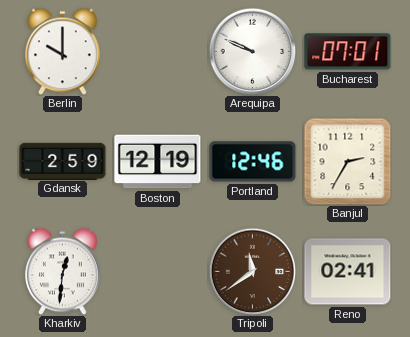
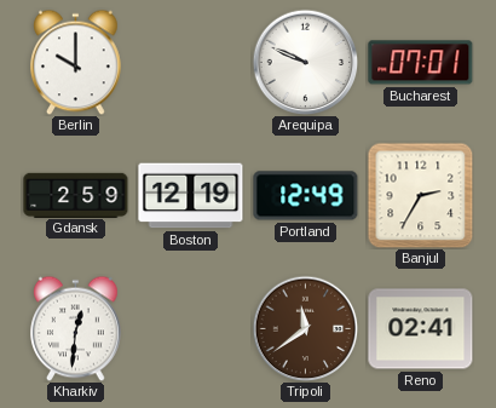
Portland: 12:46 -> 12:49
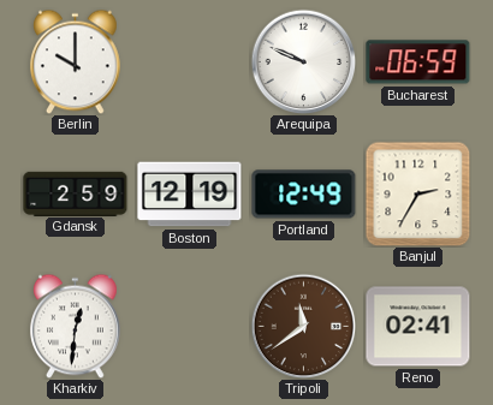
Bucharest: 07:01 -> 06:59
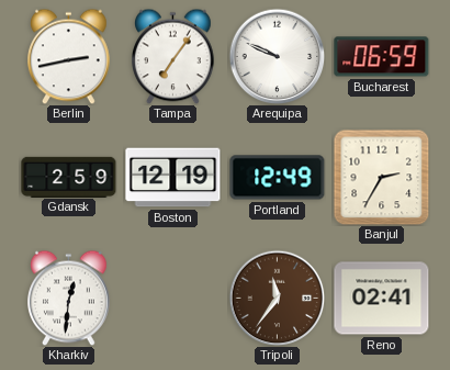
Berlin: 10:00 -> 2:43
Tampa: none -> 7:06
Tripoli: 11:39 -> 11:36
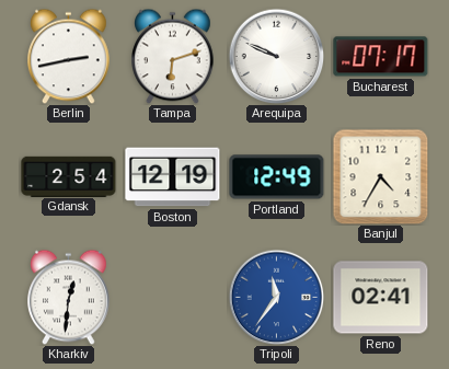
Tampa: 7:06 -> 6:12
Bucharest: 06:59 -> 07:17
Gdansk: 2:59 -> 2:54
Banjul: 2:35 -> 4:35
Tripoli dial: brown -> blue
